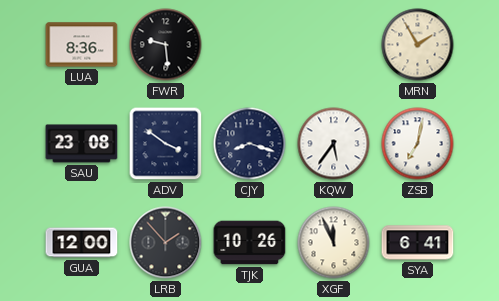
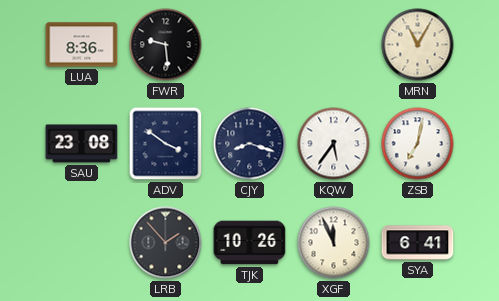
MRN: 1:55 -> 11:05
GUA: 12:00 -> none
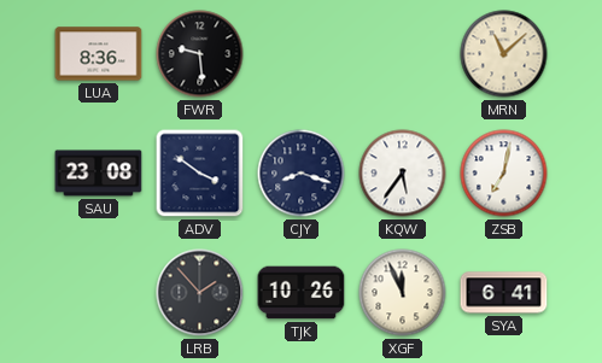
MRN: 11:05 -> 11:08
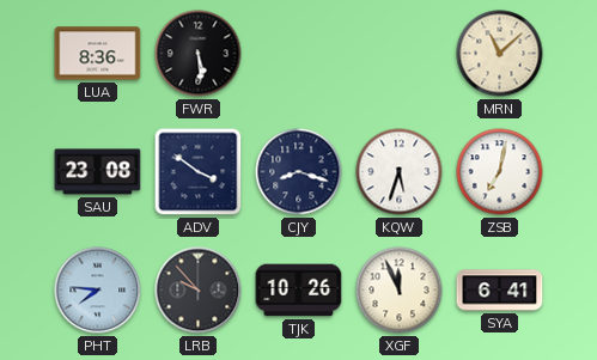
FWR: 9:29 -> 5:29
KQW: 5:36 -> 5:33
PHT: none -> 7:46
LRB: 1:53 -> 9:53
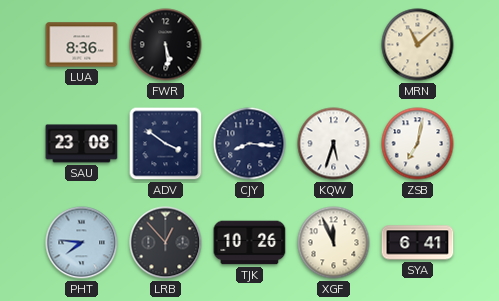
CJY: 8:18 -> 8:16
LRB: 9:53 -> 12:53
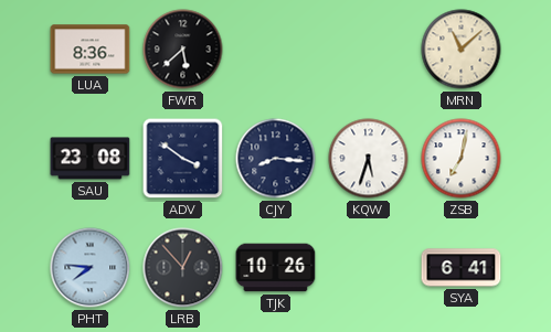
FWR: 5:29 -> 5:38
XGF: 11:56 -> none
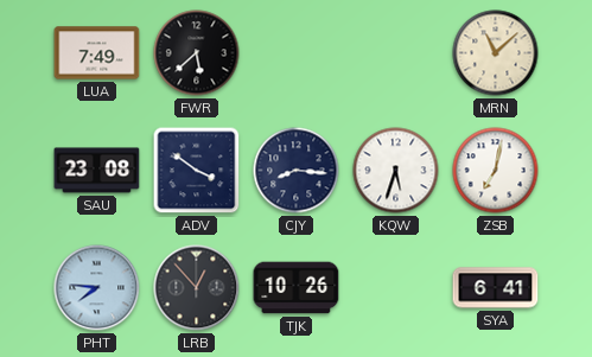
LUA: 8:36 -> 7:49
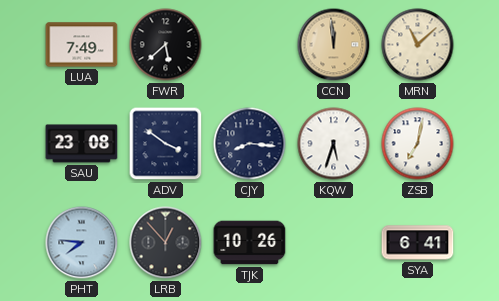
CCN: none -> 11:59
